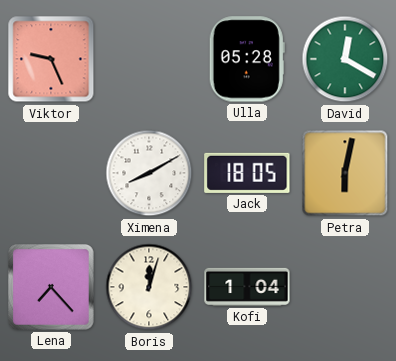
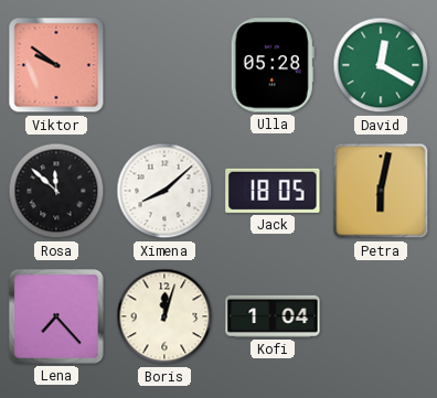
Viktor: 9:26 -> 9:51
Rosa: none -> 11:52
Ximena: 8:10 -> 8:08
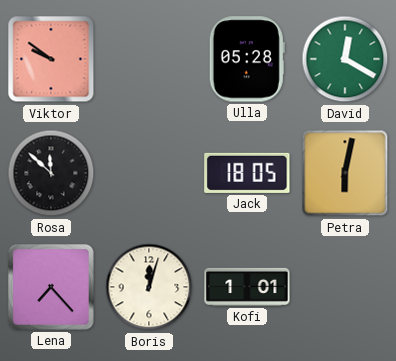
Ximena: 8:08 -> none
Kofi: 1:04 -> 1:01
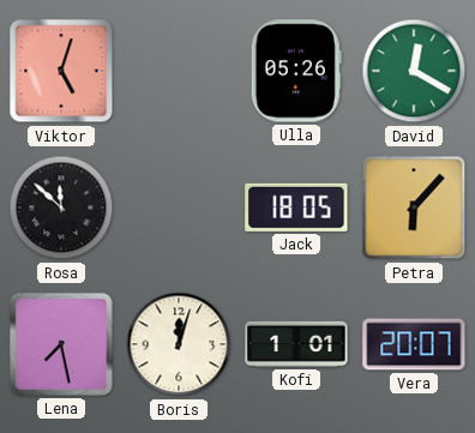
Viktor: 9:51 -> 5:03
Ulla: 05:28 -> 05:26
Petra: 6:02 -> 6:07
Lena: 7:23 -> 7:28
Vera: none -> 20:07
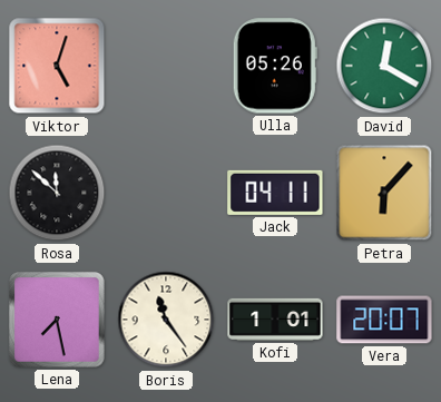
Jack: 18:05 -> 04:11
Boris: 12:03 -> 11:24
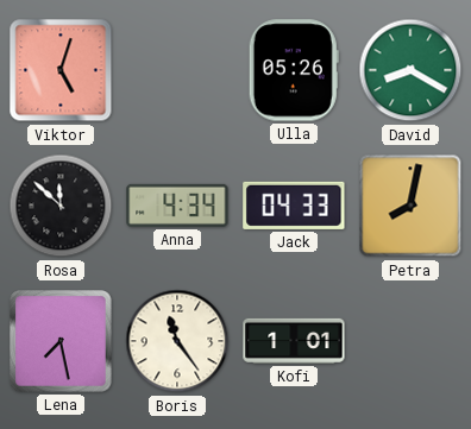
David: 12:20 -> 8:20
Anna: none -> 4:34
Jack: 04:11 -> 04:33
Petra: 6:07 -> 8:02
Vera: 20:07 -> none
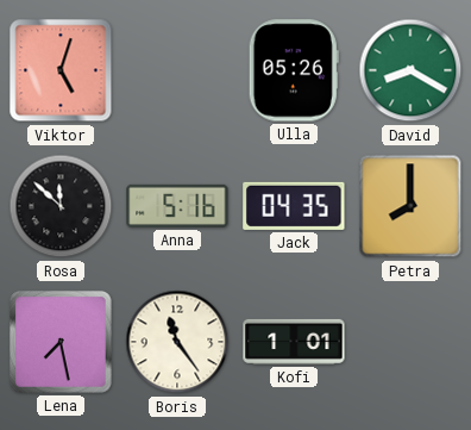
Anna: 4:34 -> 5:16
Jack: 04:33 -> 04:35
Petra: 8:02 -> 8:00
